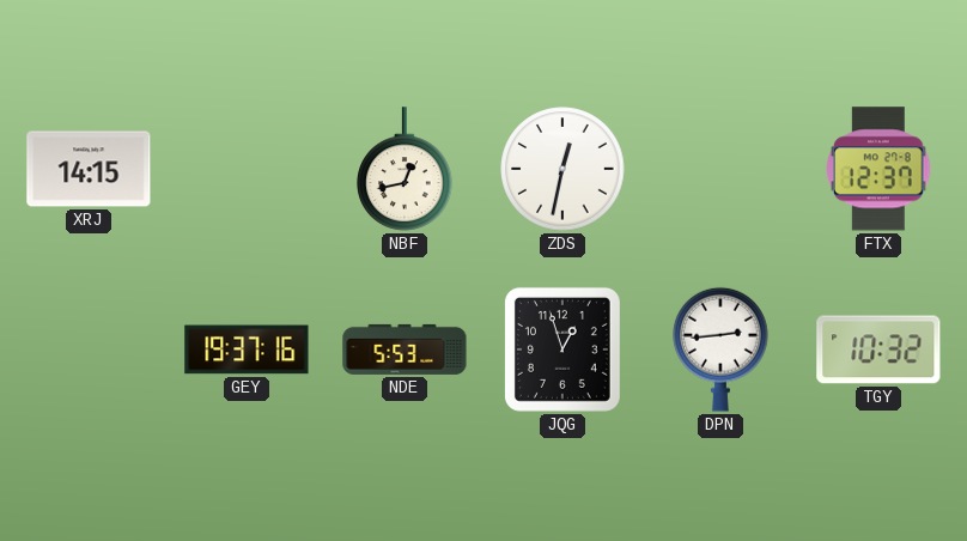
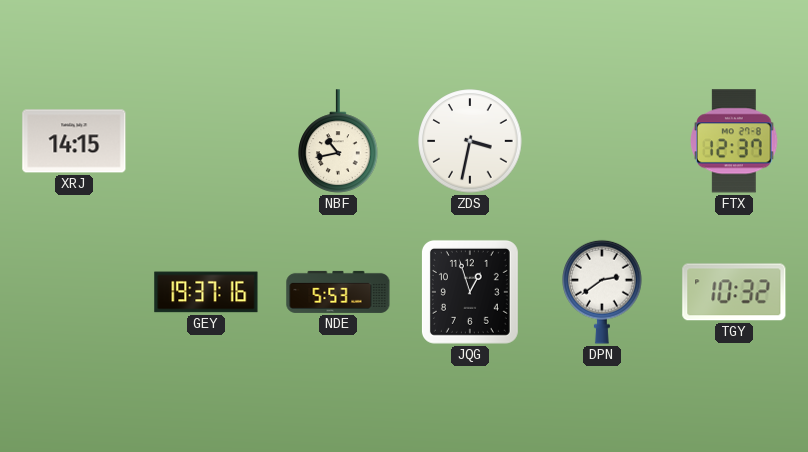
NBF: 12:43 -> 10:43
ZDS: 12:32 -> 3:32
DPN: 2:44 -> 2:39
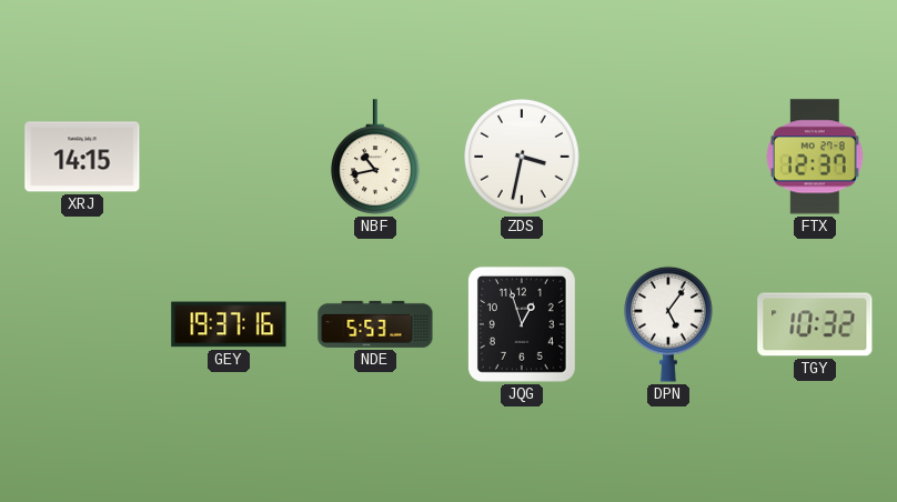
DPN: 2:39 -> 5:06
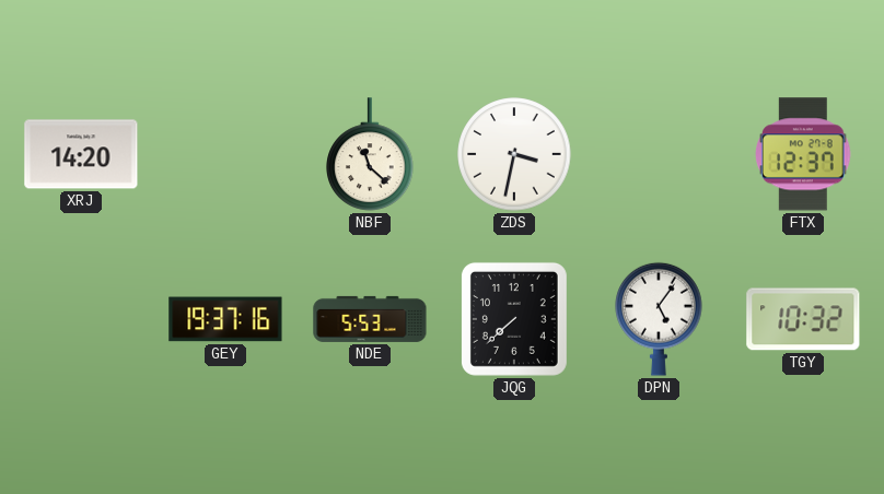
XRJ: 14:15 -> 14:20
NBF: 10:43 -> 11:22
JQG: 12:57 -> 7:38
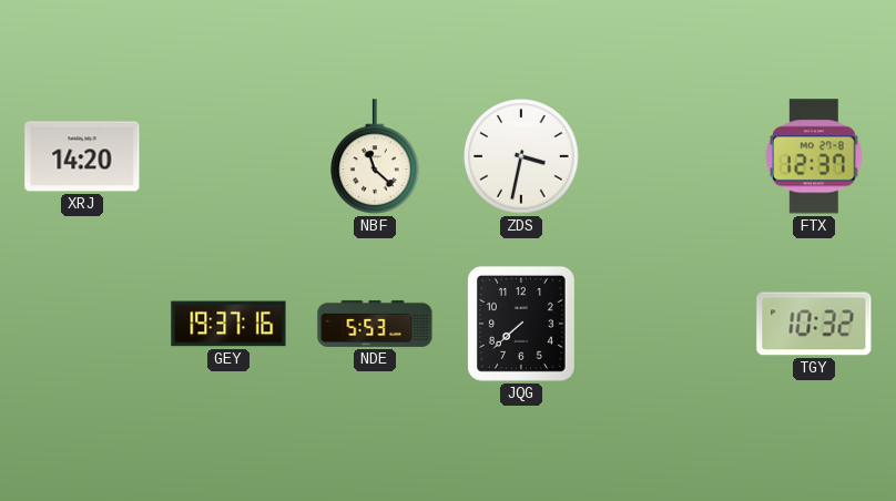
DPN: 5:06 -> none
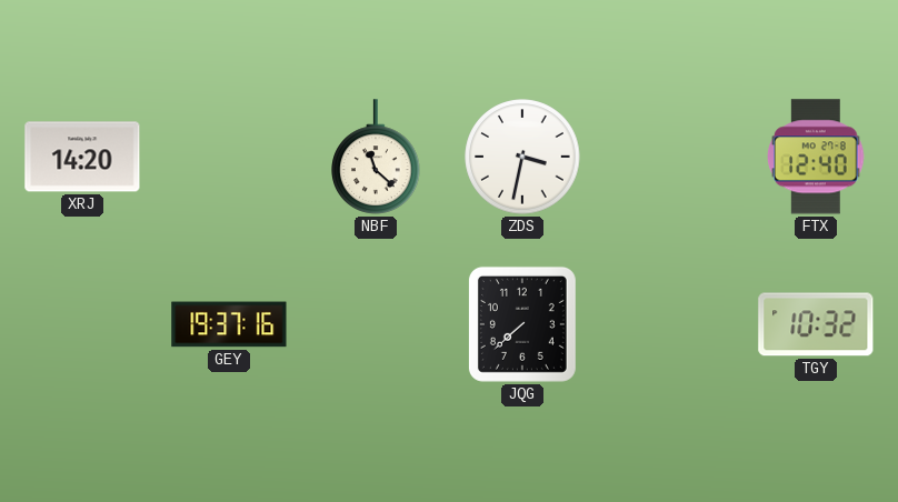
FTX: 12:37 -> 12:40
NDE: 5:53 -> none
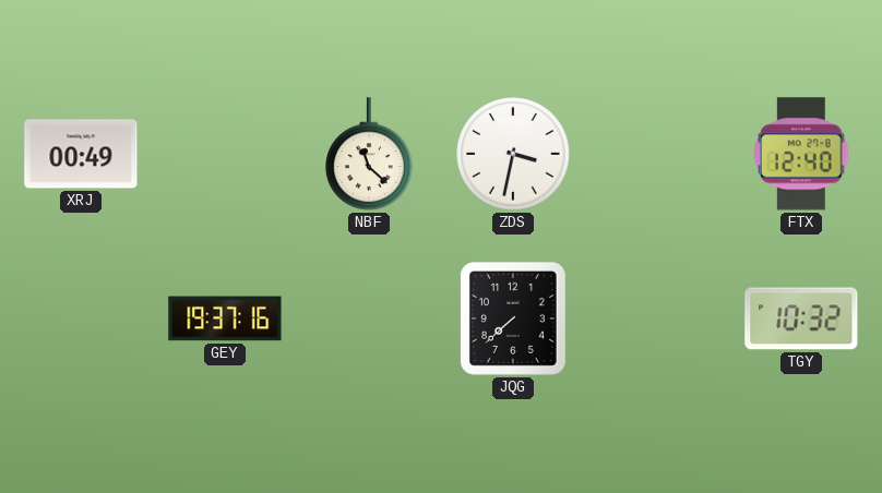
XRJ: 14:20 -> 00:49
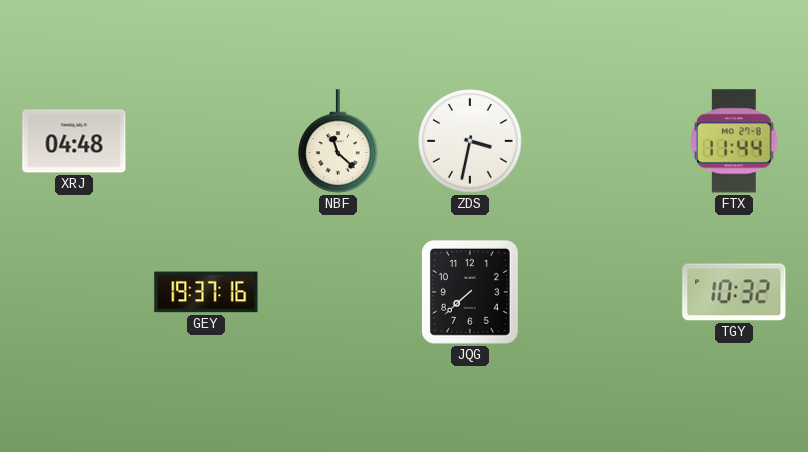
XRJ: 00:49 -> 04:48
FTX: 12:40 -> 11:44
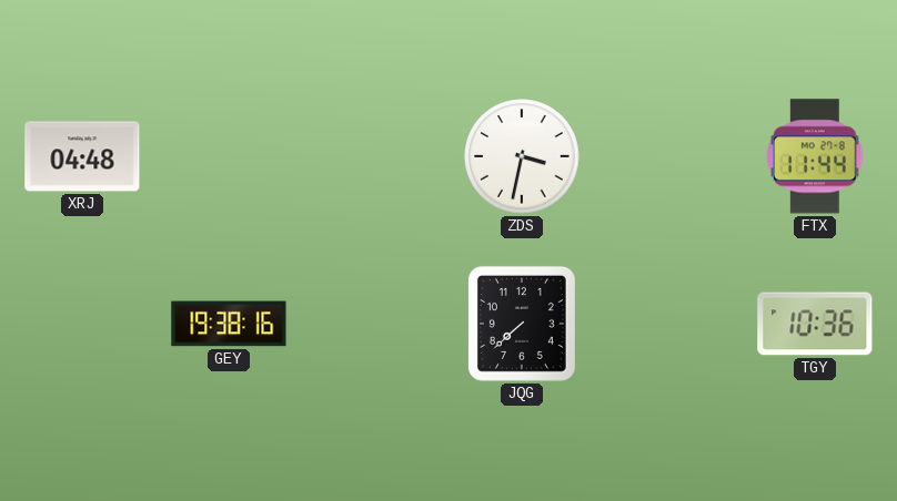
NBF: 11:22 -> none
GEY: 19:37 -> 19:38
TGY: 10:32 -> 10:36
